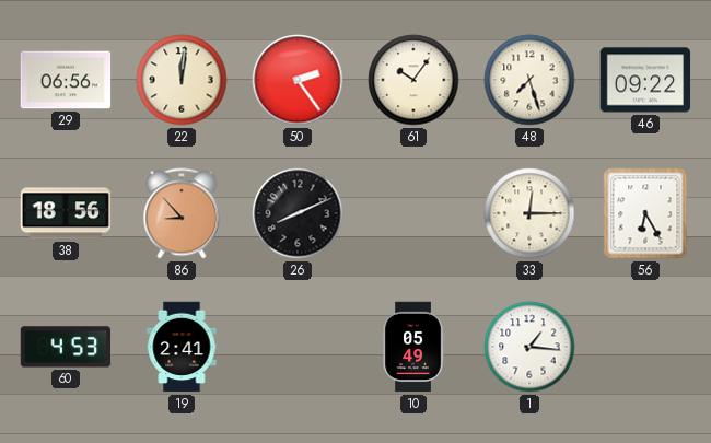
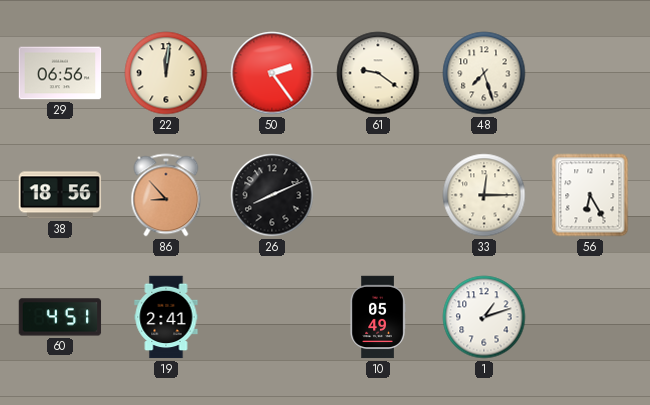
61: 10:06 -> 9:21
46: 09:22 -> none
60: 4:53 -> 4:51
1: 1:16 -> 1:12
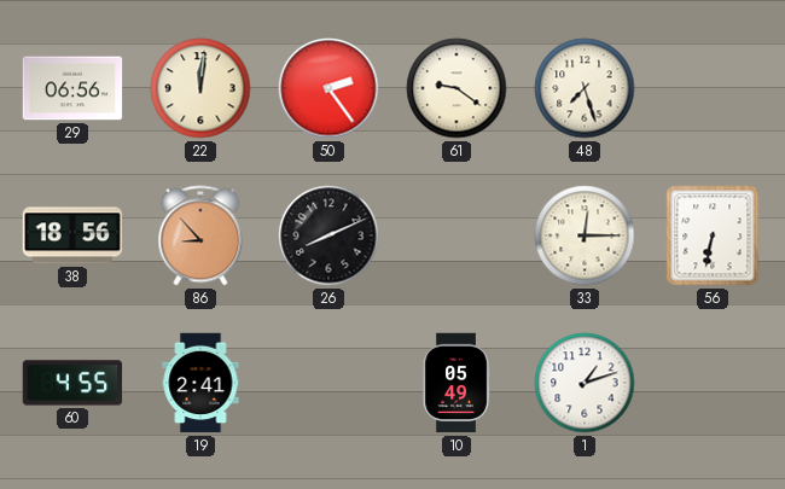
56: 6:25 -> 6:32
60: 4:51 -> 4:55
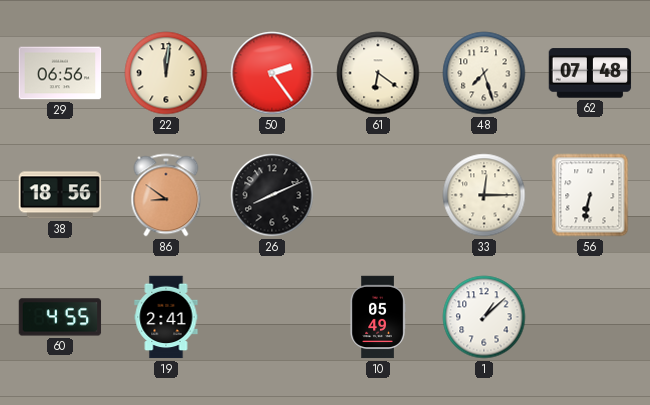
61: 9:21 -> 6:21
62: none -> 07:48
86: 8:53 -> 8:51
1: 1:12 -> 1:08
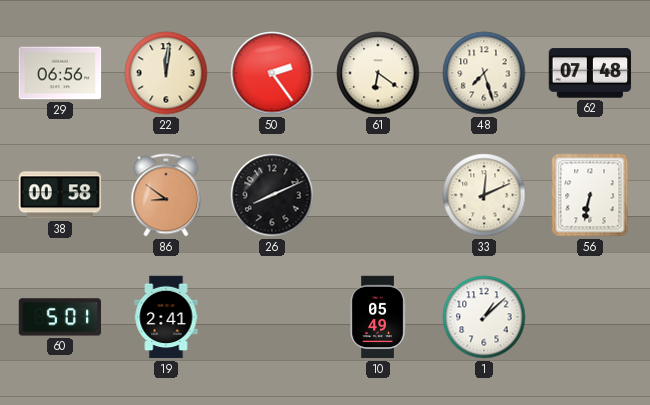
38: 18:56 -> 00:58
33: 12:15 -> 12:11
60: 4:55 -> 5:01
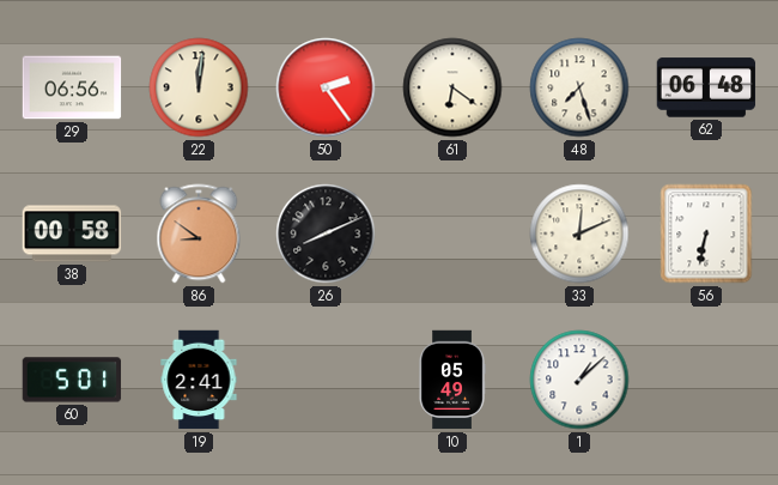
62: 07:48 -> 06:48
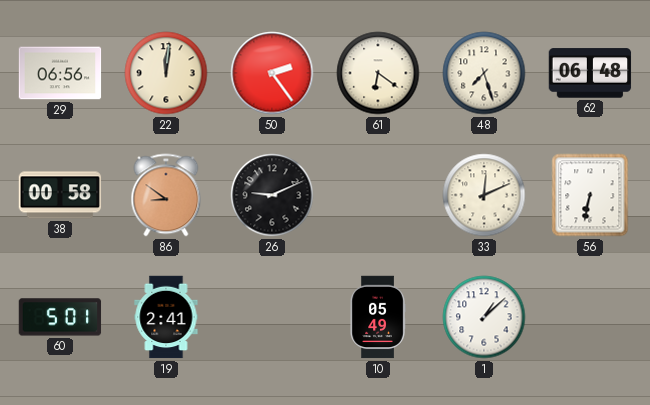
26: 8:11 -> 9:11
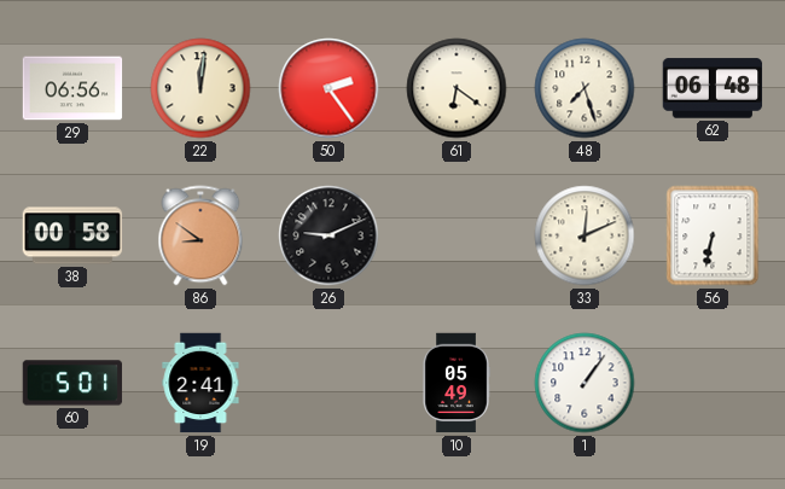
1: 1:08 -> 1:06
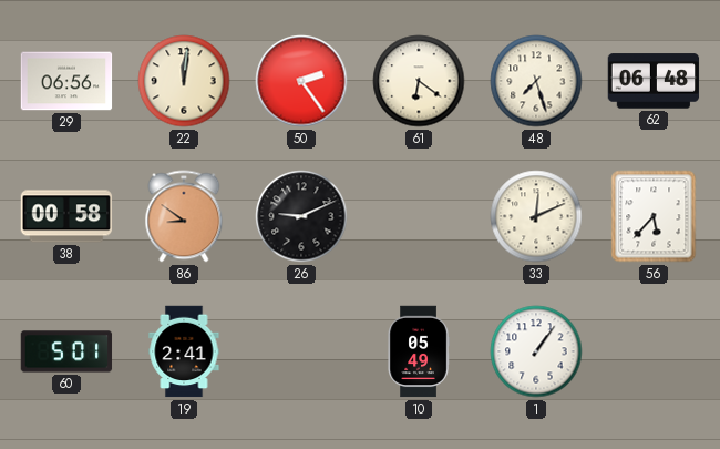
56: 6:32 -> 5:37
